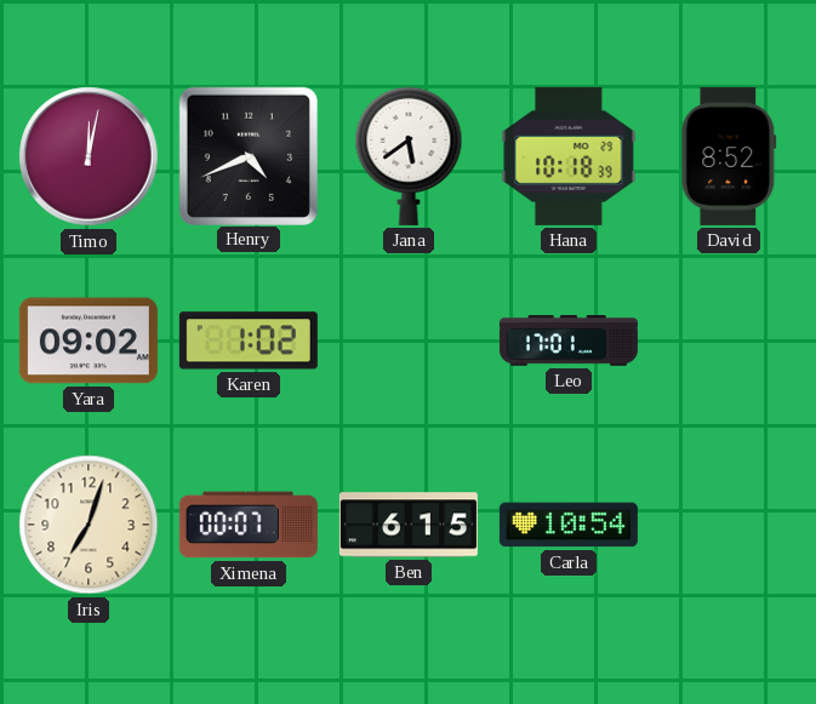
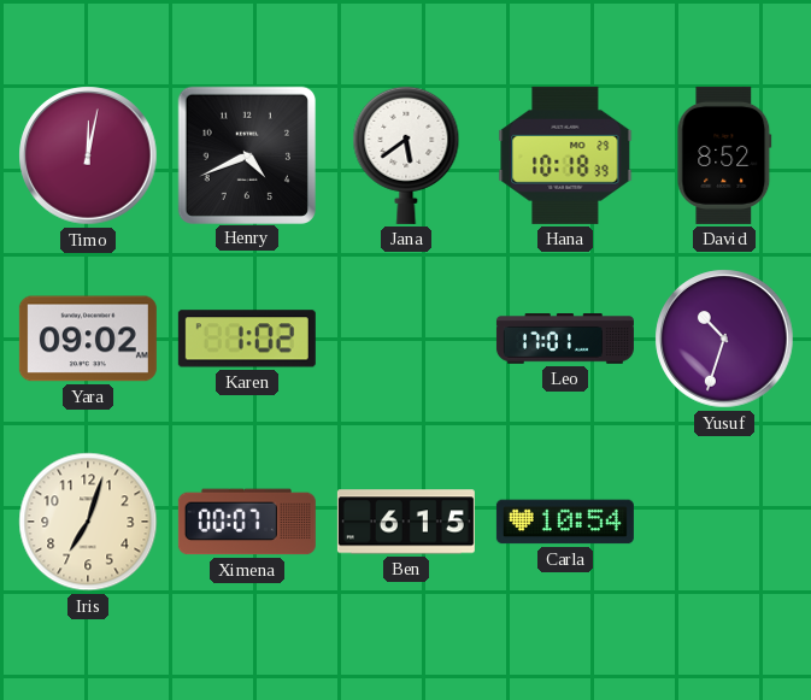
Yusuf: none -> 10:33
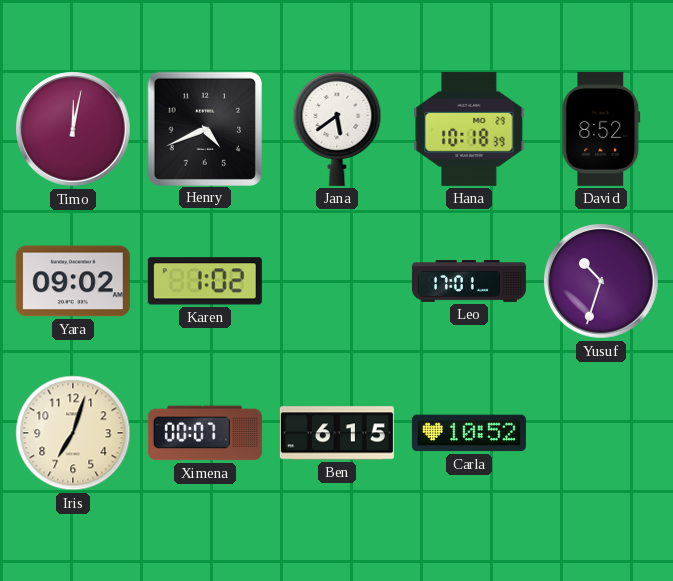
Carla: 10:54 -> 10:52
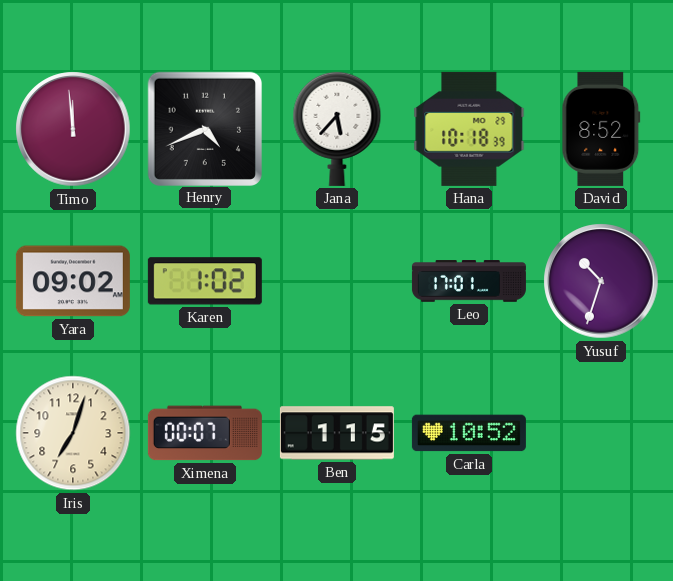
Timo: 12:02 -> 11:59
Jana: 5:39 -> 5:37
Ben: 6:15 -> 1:15
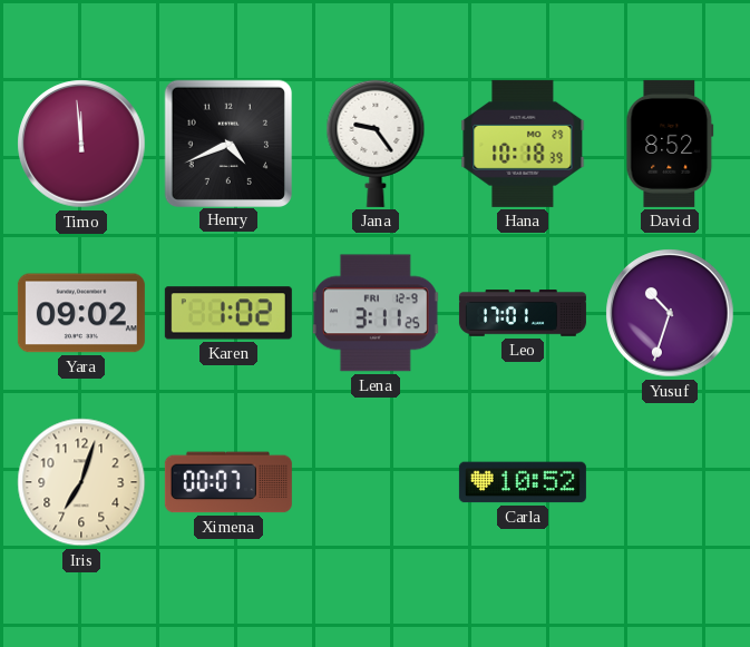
Jana: 5:37 -> 9:24
Lena: none -> 3:11
Ben: 1:15 -> none
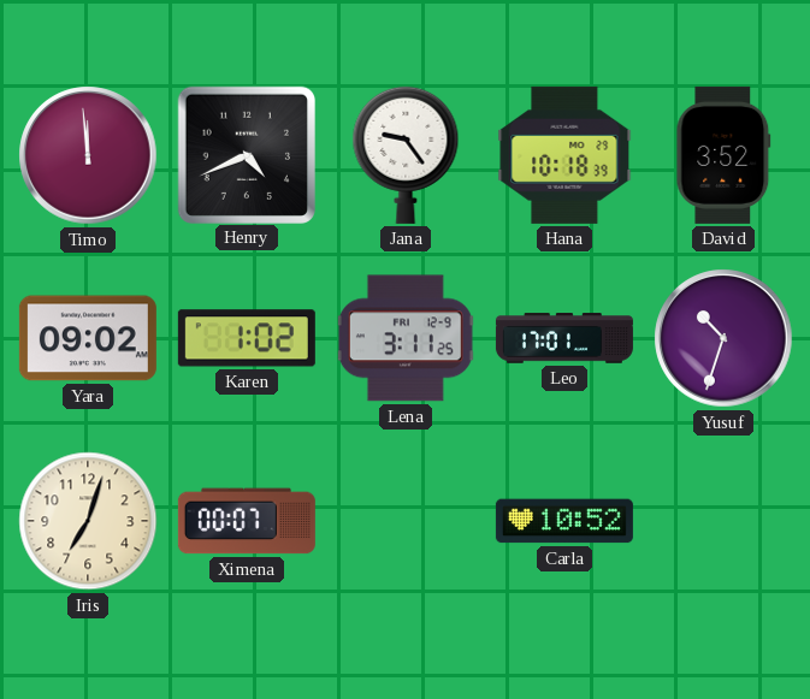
David: 8:52 -> 3:52
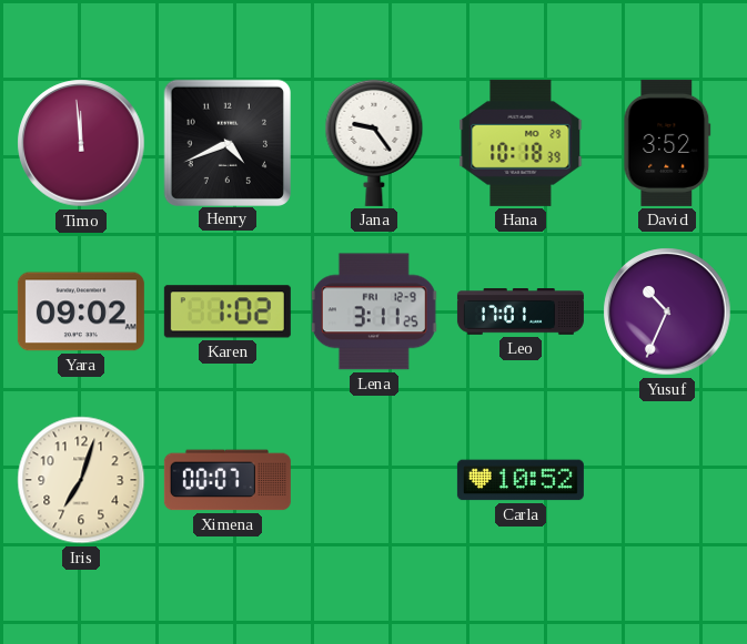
Yusuf: 10:33 -> 10:34
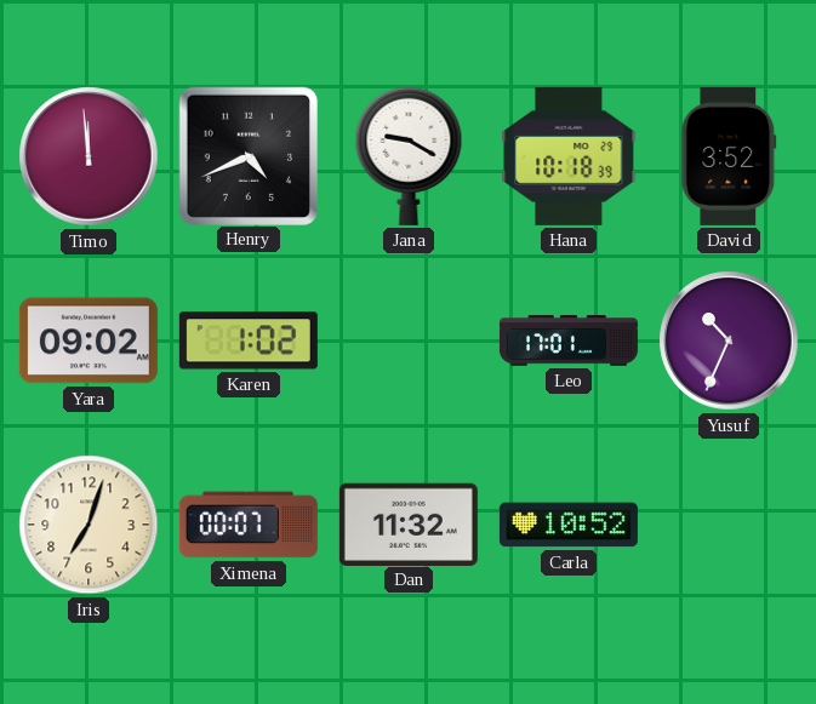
Jana: 9:24 -> 9:20
Lena: 3:11 -> none
Dan: none -> 11:32
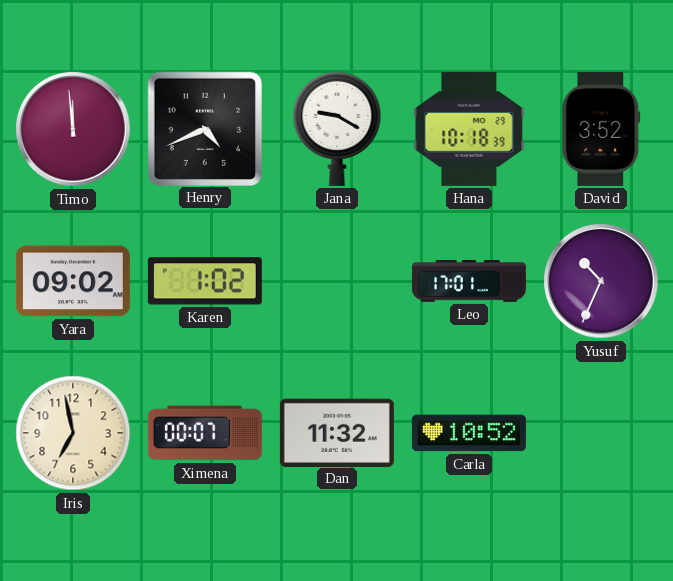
Iris: 7:03 -> 6:58
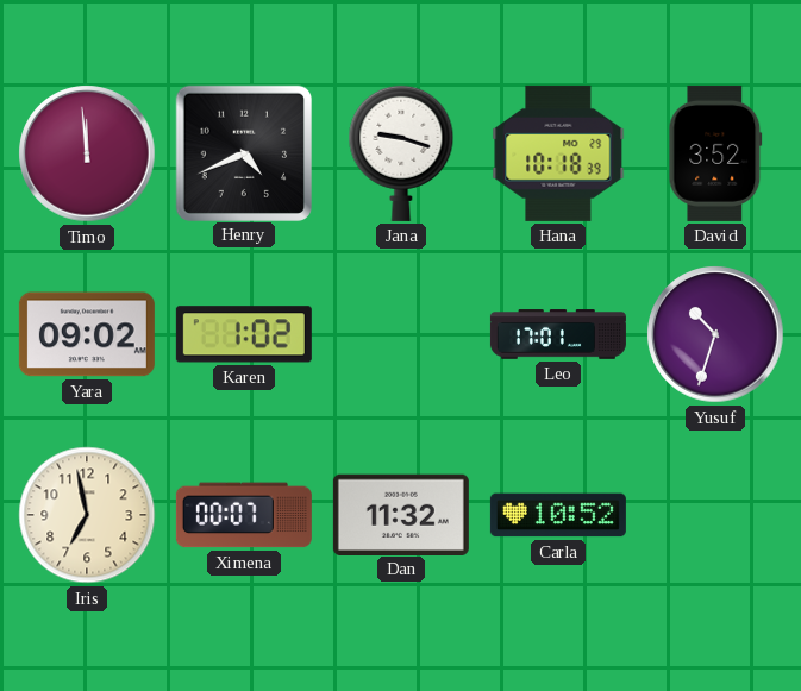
Jana: 9:20 -> 9:18
Yusuf: 10:34 -> 10:33
